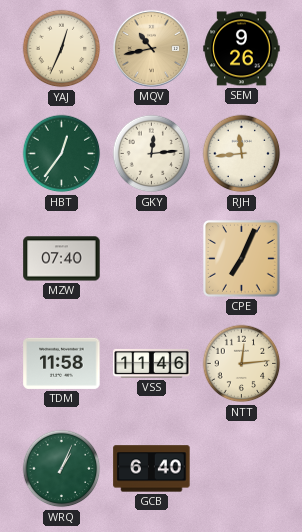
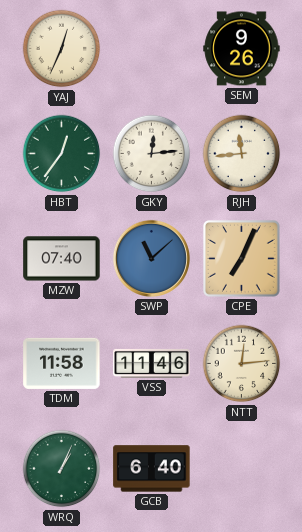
MQV: 10:43 -> none
SWP: none -> 11:08
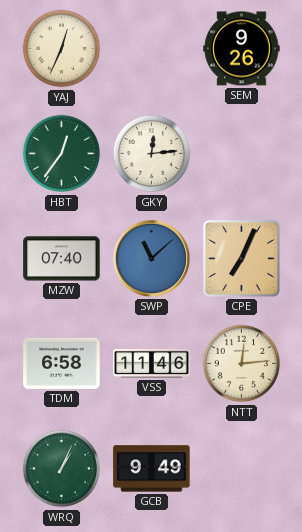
RJH: 11:44 -> none
TDM: 11:58 -> 6:58
GCB: 6:40 -> 9:49
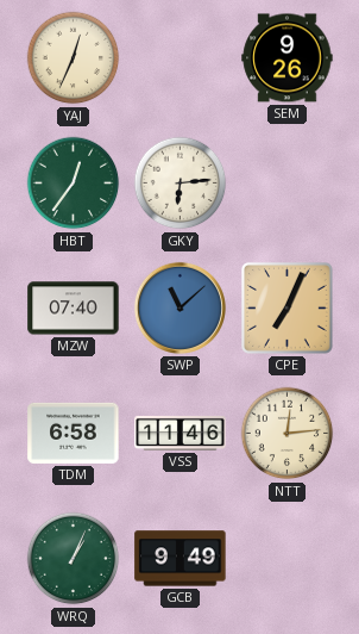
GKY: 12:14 -> 6:14
